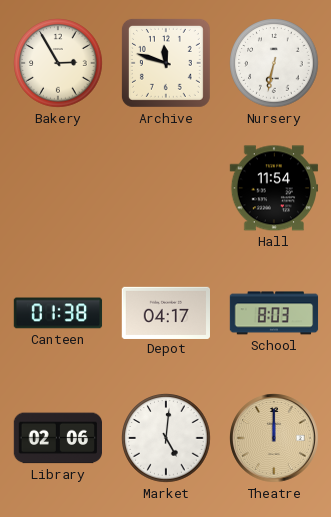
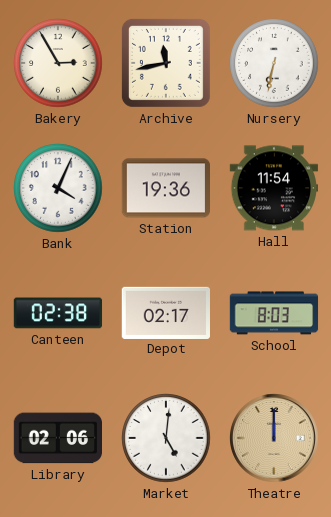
Archive: 11:48 -> 11:43
Bank: none -> 4:04
Station: none -> 19:36
Canteen: 01:38 -> 02:38
Depot: 04:17 -> 02:17
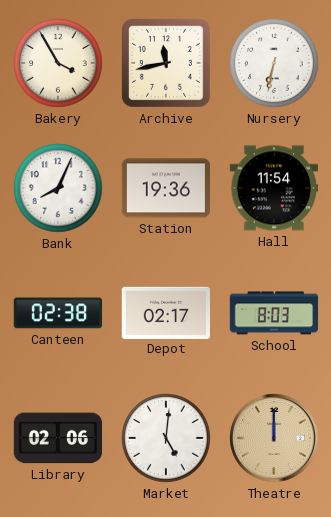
Bakery: 2:55 -> 3:55
Bank: 4:04 -> 8:04
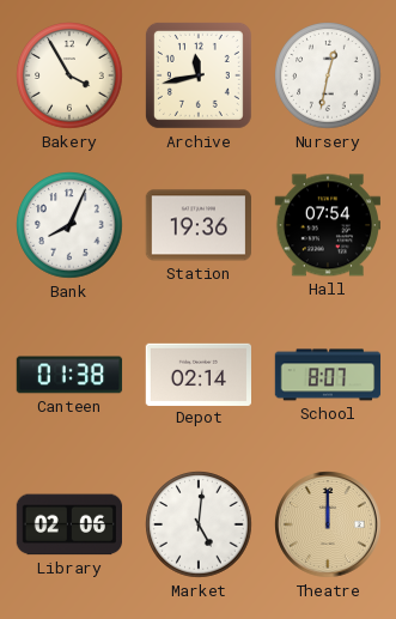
Nursery: 6:32 -> 12:32
Hall: 11:54 -> 07:54
Canteen: 02:38 -> 01:38
Depot: 02:17 -> 02:14
School: 8:03 -> 8:07
